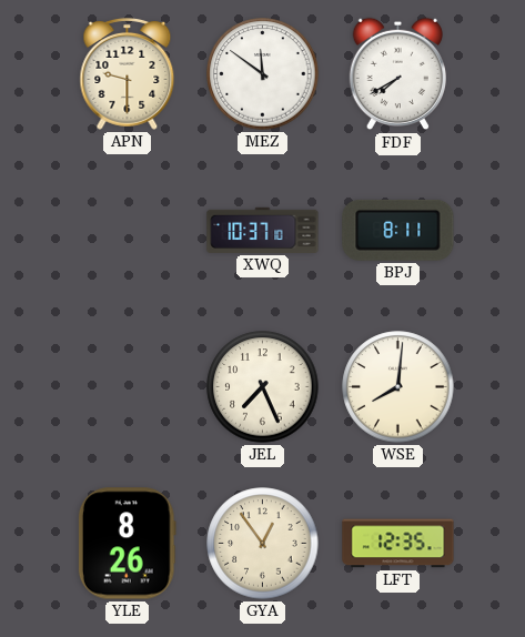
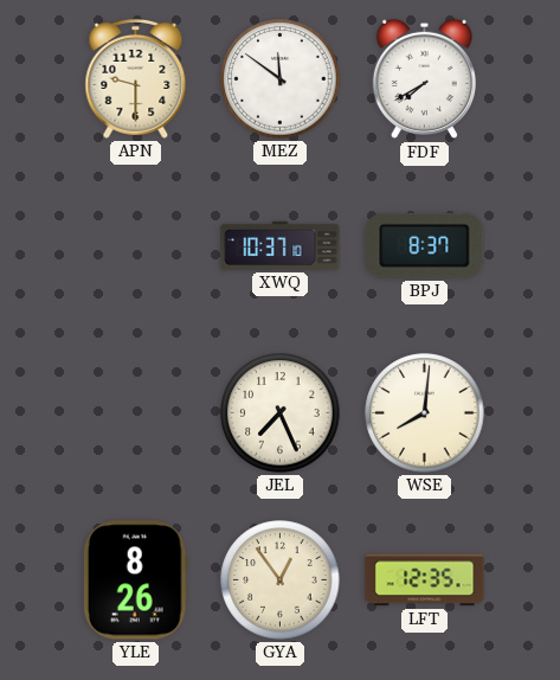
BPJ: 8:11 -> 8:37
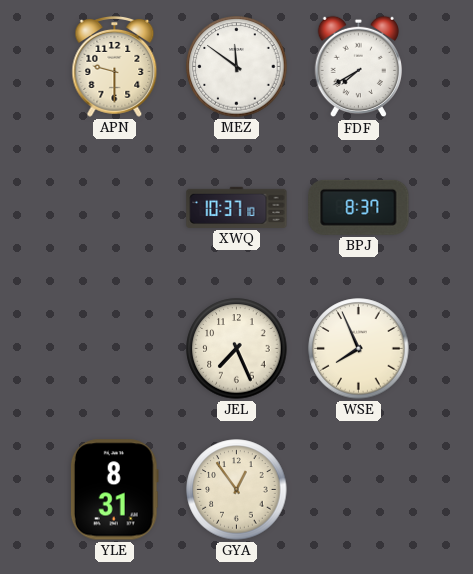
WSE: 8:01 -> 7:56
YLE: 8:26 -> 8:31
LFT: 12:35 -> none
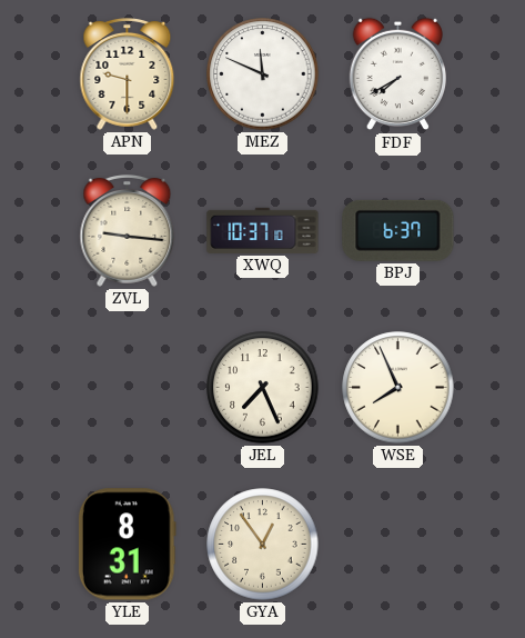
MEZ: 11:51 -> 11:49
ZVL: none -> 9:16
BPJ: 8:37 -> 6:37
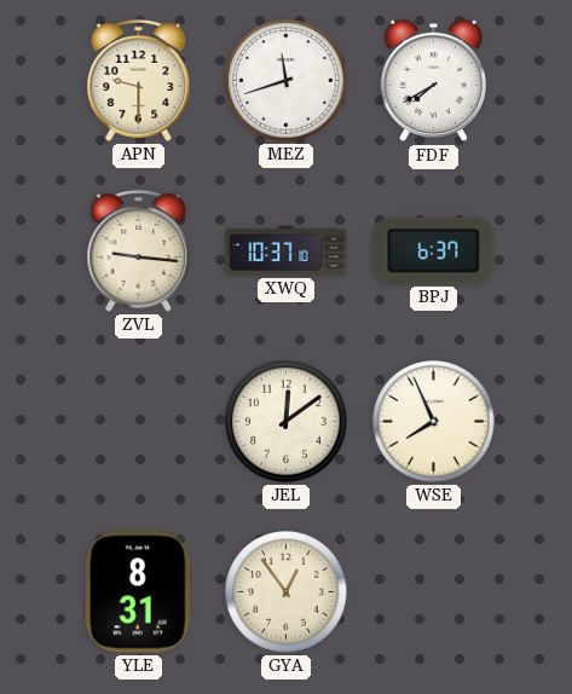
MEZ: 11:49 -> 11:42
JEL: 7:26 -> 12:09
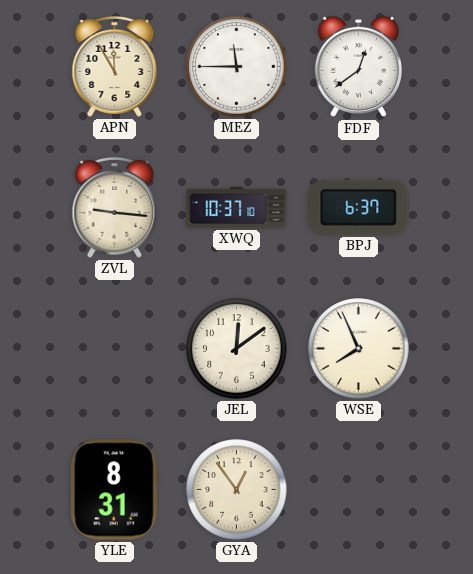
APN: 9:30 -> 11:55
MEZ: 11:42 -> 11:45
FDF: 7:40 -> 12:39
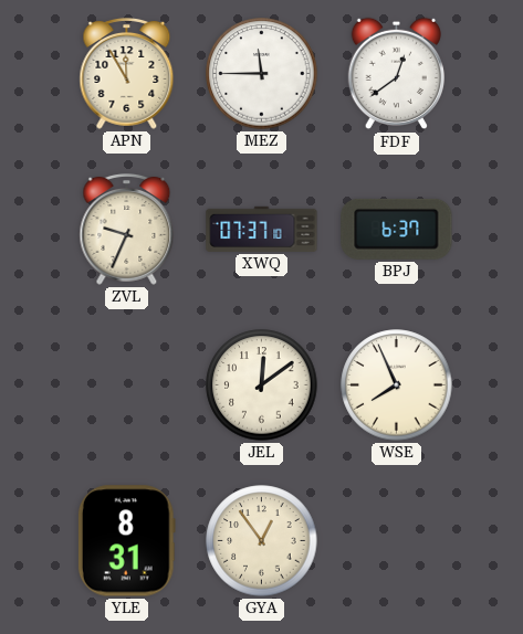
ZVL: 9:16 -> 9:34
XWQ: 10:37 -> 07:37
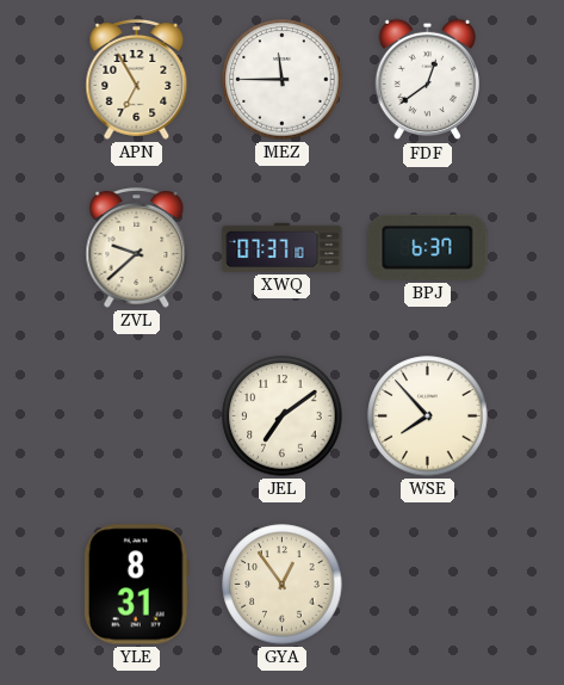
APN: 11:55 -> 6:55
ZVL: 9:34 -> 9:38
JEL: 12:09 -> 7:09
WSE: 7:56 -> 7:53
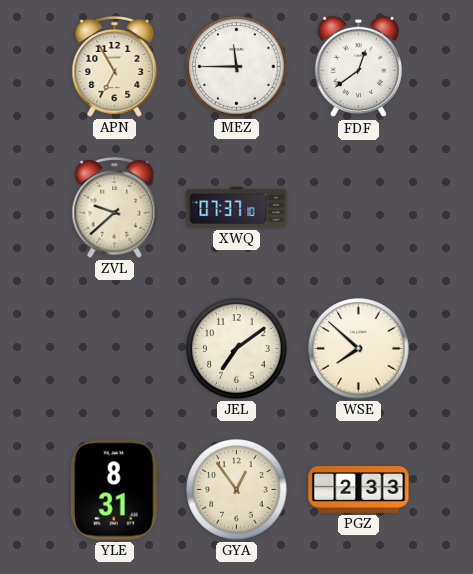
BPJ: 6:37 -> none
WSE: 7:53 -> 7:52
PGZ: none -> 2:33
